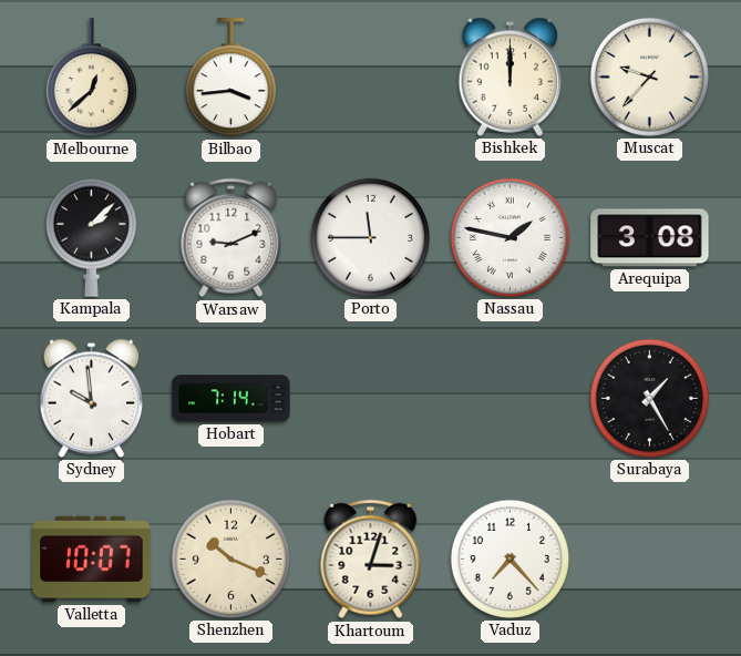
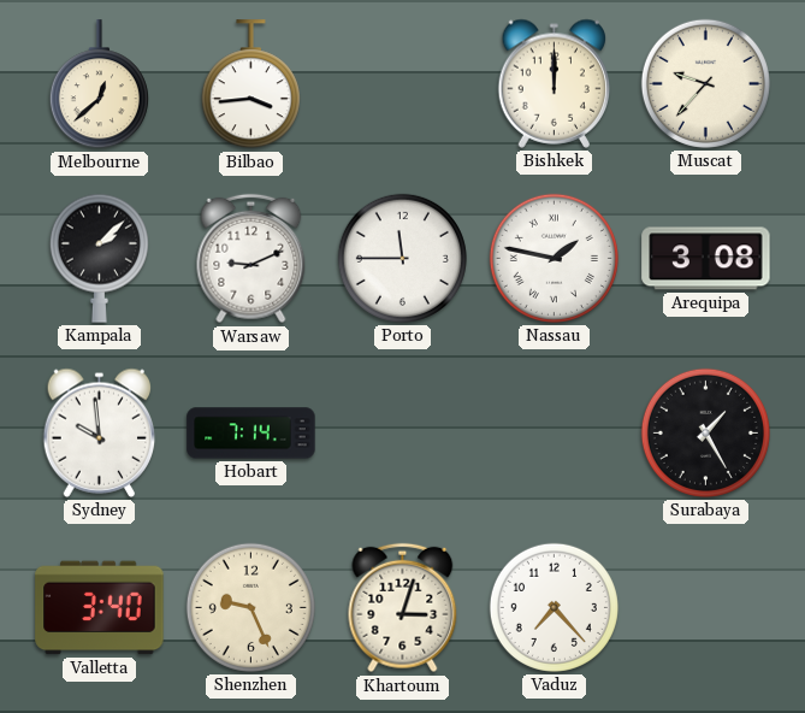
Valletta: 10:07 -> 3:40
Shenzhen: 10:19 -> 9:26
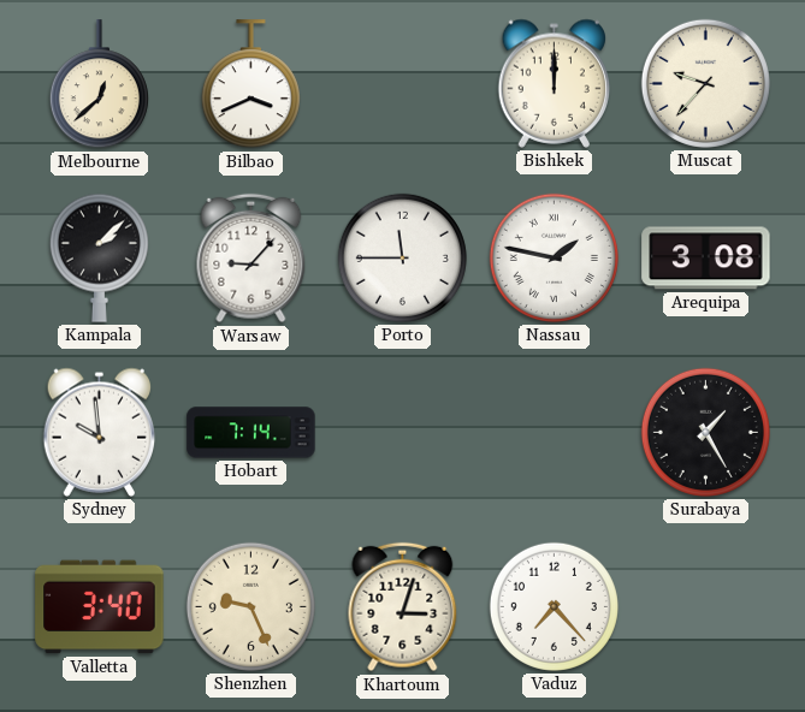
Bilbao: 3:44 -> 3:41
Warsaw: 9:11 -> 9:07
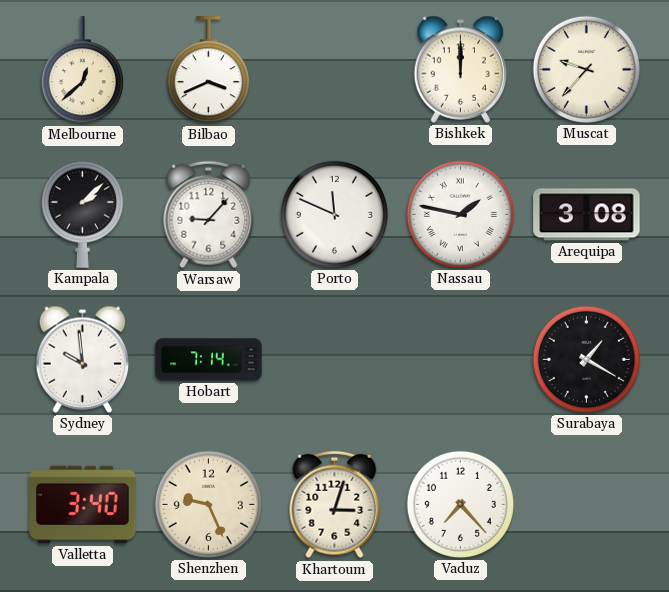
Porto: 11:45 -> 11:49
Surabaya: 1:25 -> 1:20
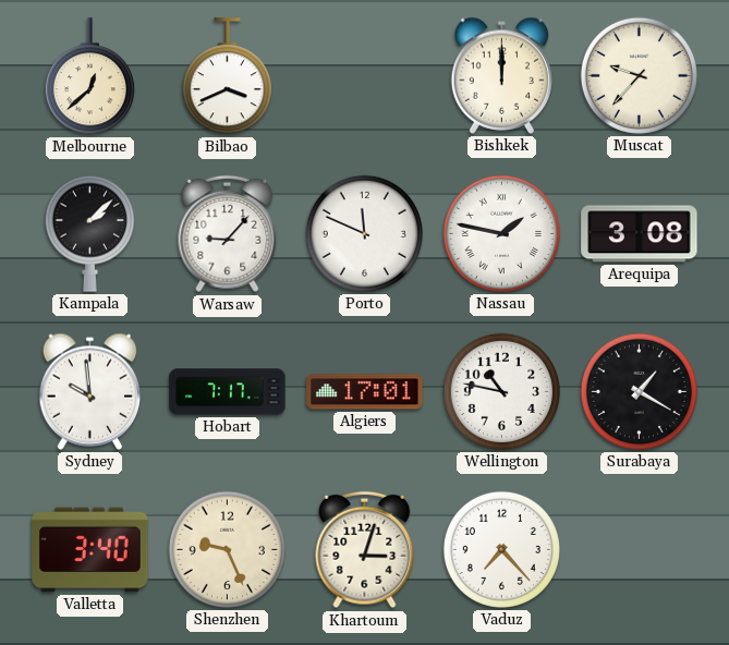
Hobart: 7:14 -> 7:17
Algiers: none -> 17:01
Wellington: none -> 10:47
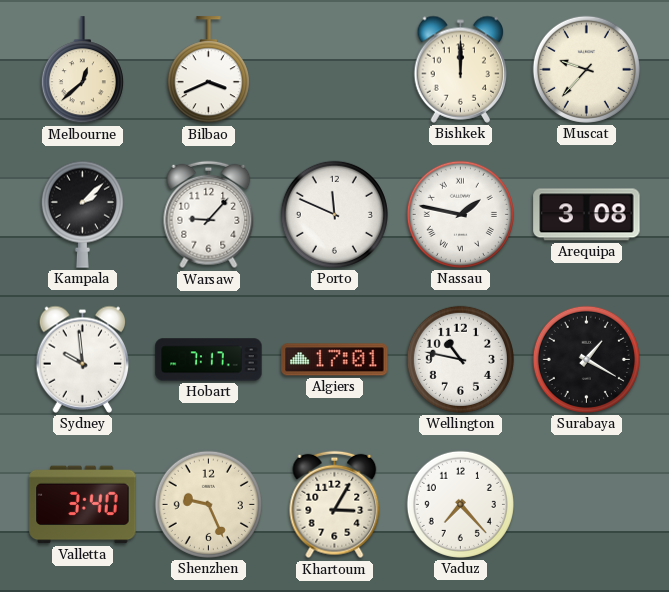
Khartoum: 3:03 -> 3:05
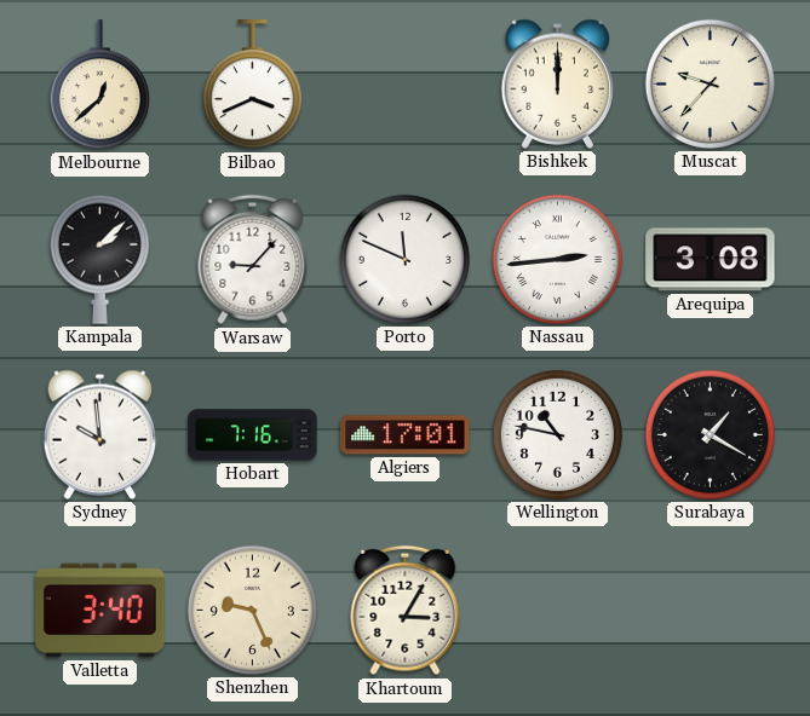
Nassau: 1:47 -> 2:44
Hobart: 7:17 -> 7:16
Vaduz: 7:23 -> none
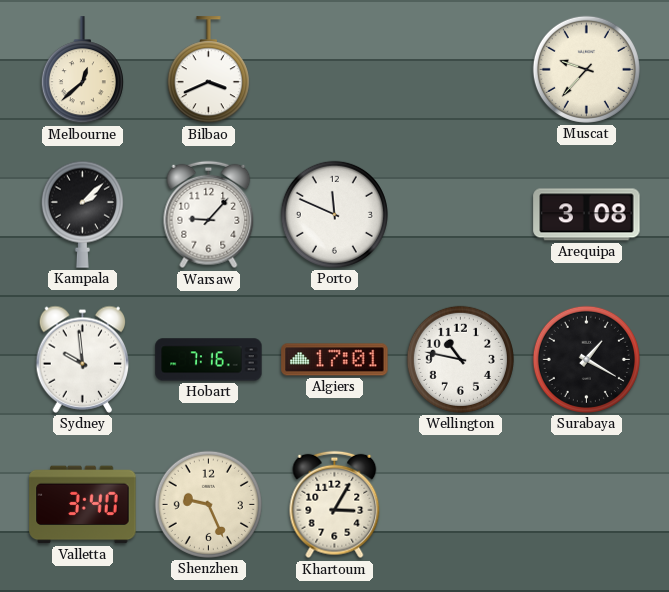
Bishkek: 12:00 -> none
Nassau: 2:44 -> none
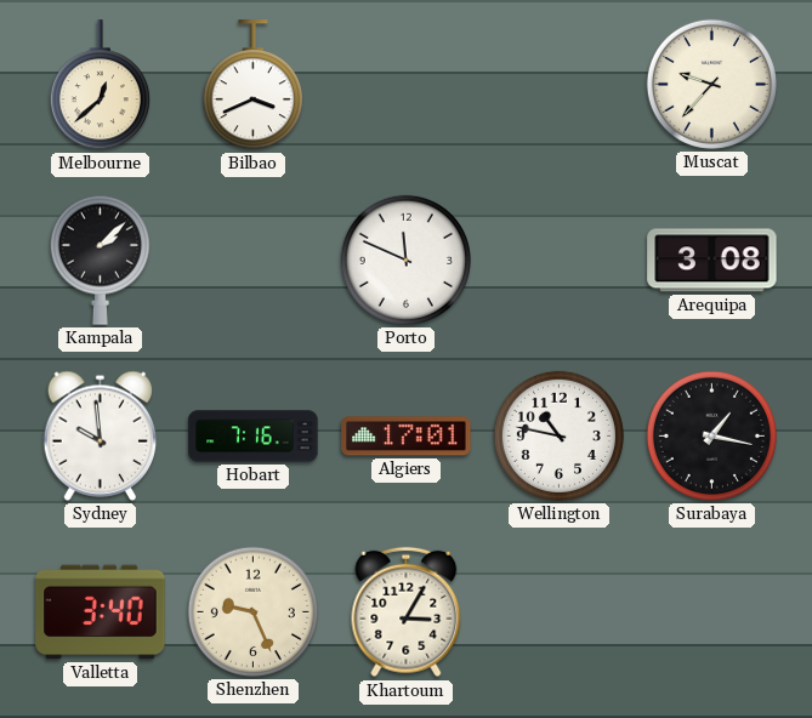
Warsaw: 9:07 -> none
Surabaya: 1:20 -> 1:17
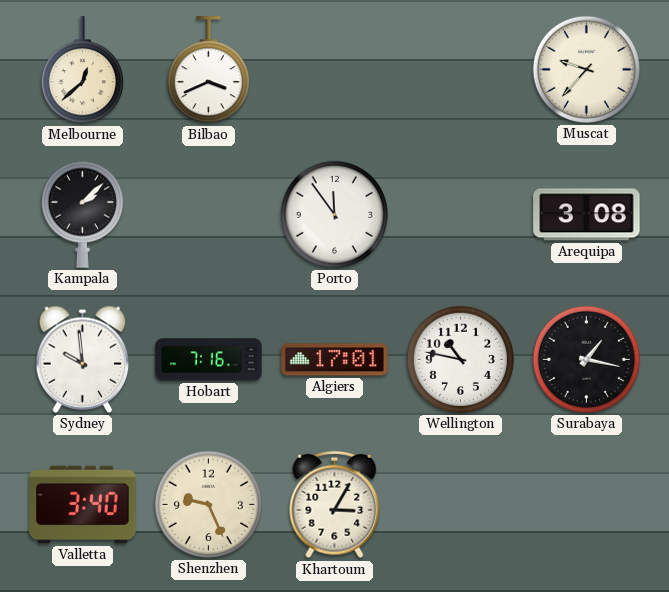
Porto: 11:49 -> 11:54
